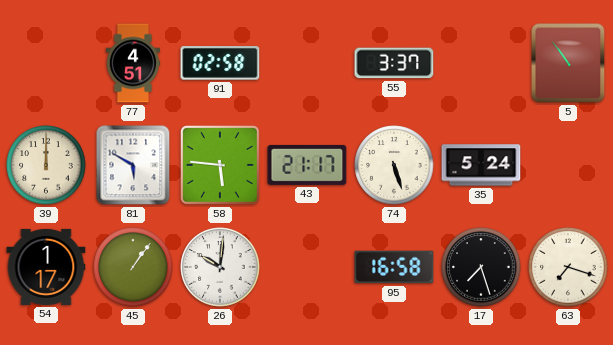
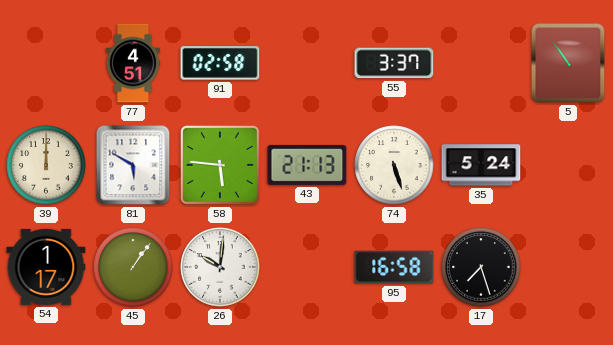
43: 21:17 -> 21:13
63: 7:18 -> none
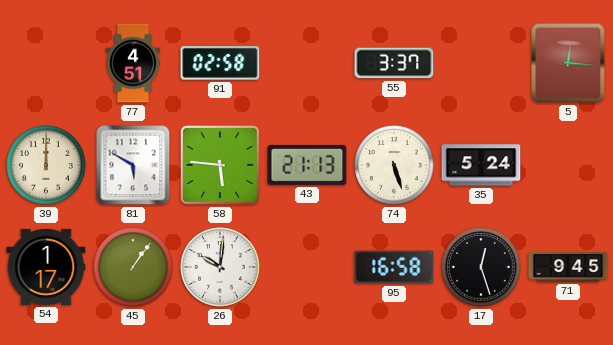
5: 10:54 -> 12:16
17: 7:27 -> 12:27
71: none -> 9:45
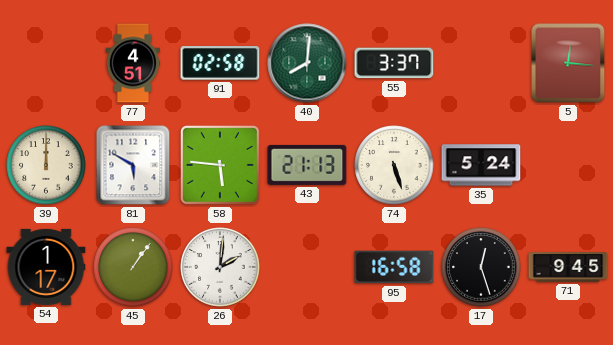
40: none -> 8:01
26: 10:01 -> 2:01
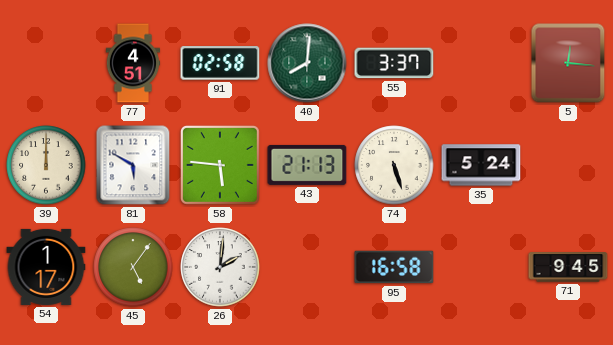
45: 1:06 -> 5:06
17: 12:27 -> none
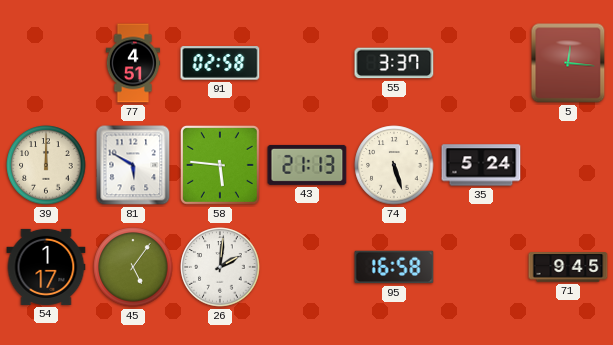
40: 8:01 -> none
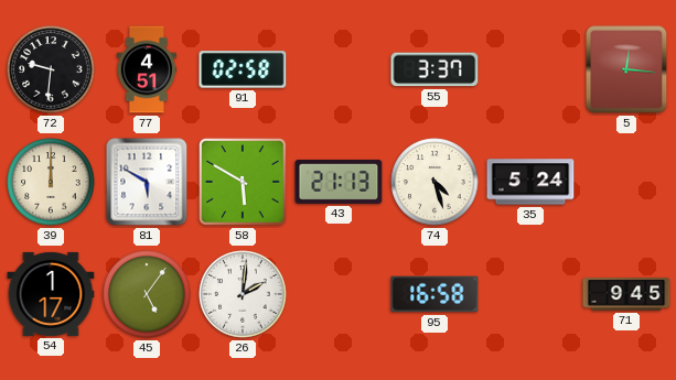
72: none -> 9:31
58: 5:46 -> 5:50
74: 5:27 -> 4:27
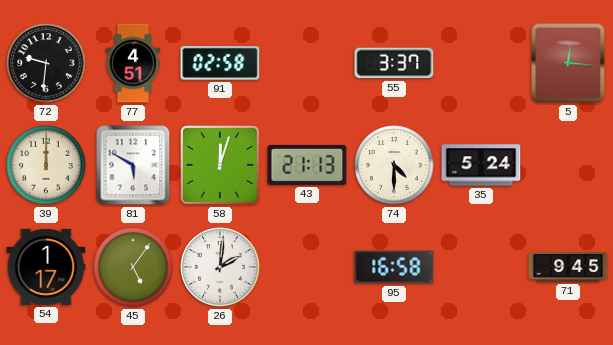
58: 5:50 -> 12:03
74: 4:27 -> 4:30
